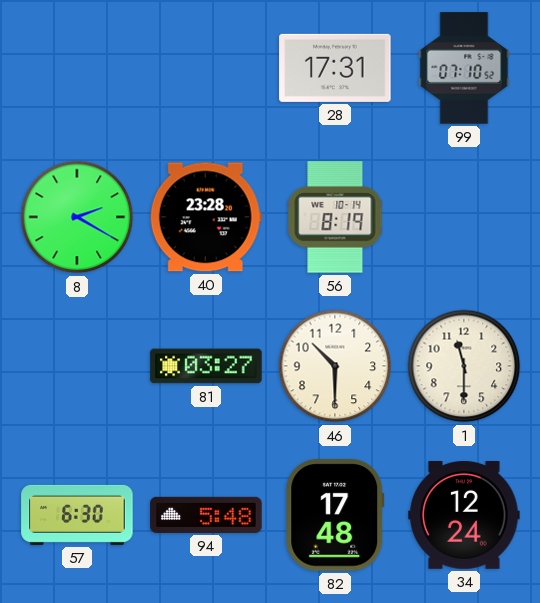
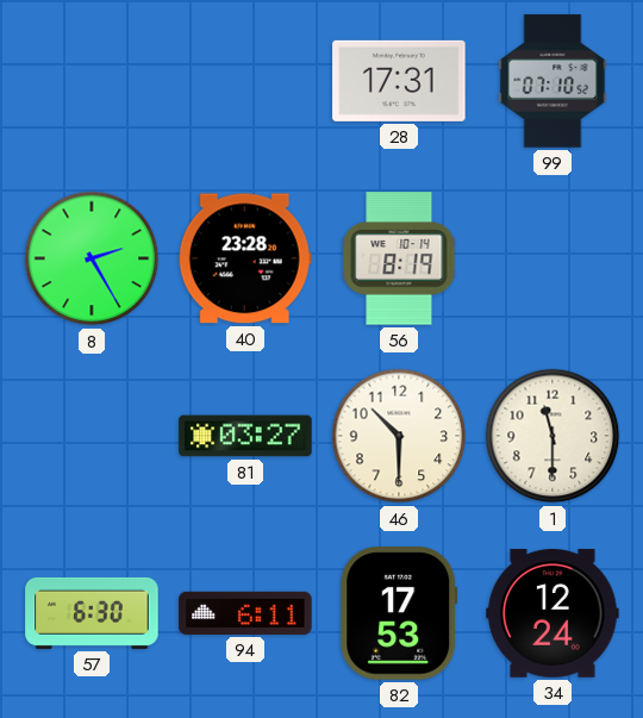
8: 2:20 -> 2:25
94: 5:48 -> 6:11
82: 17:48 -> 17:53
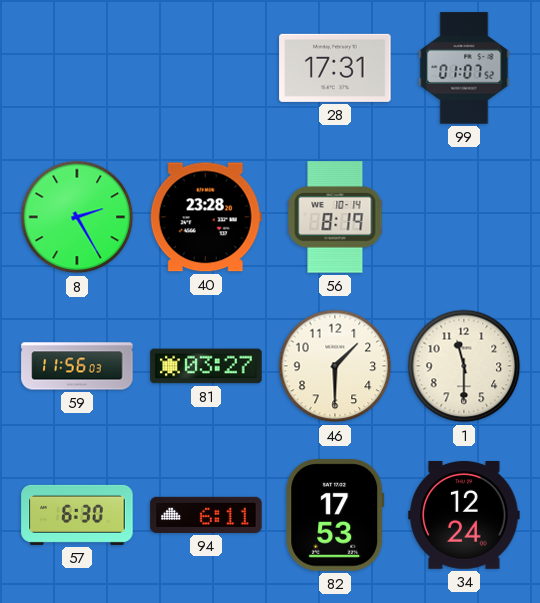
99: 07:10 -> 01:07
59: none -> 11:56
46: 10:30 -> 1:30
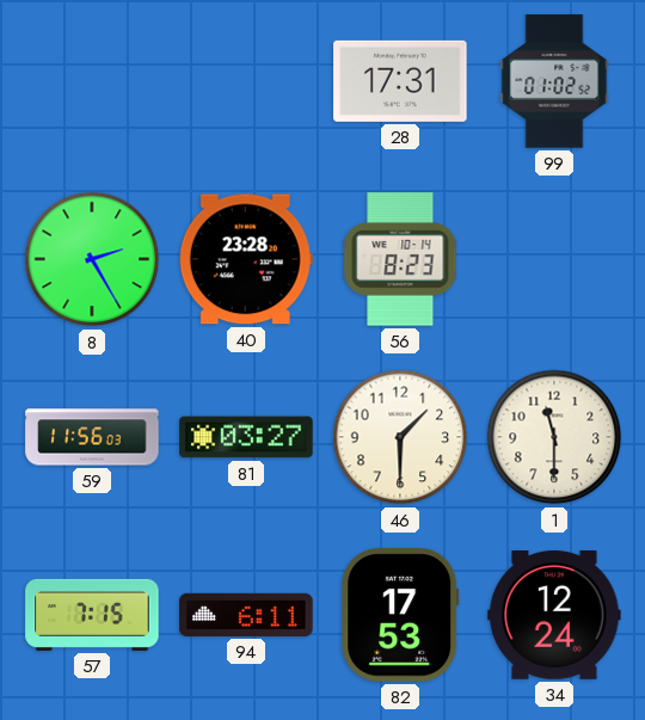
99: 01:07 -> 01:02
56: 8:19 -> 8:23
57: 6:30 -> 7:15
